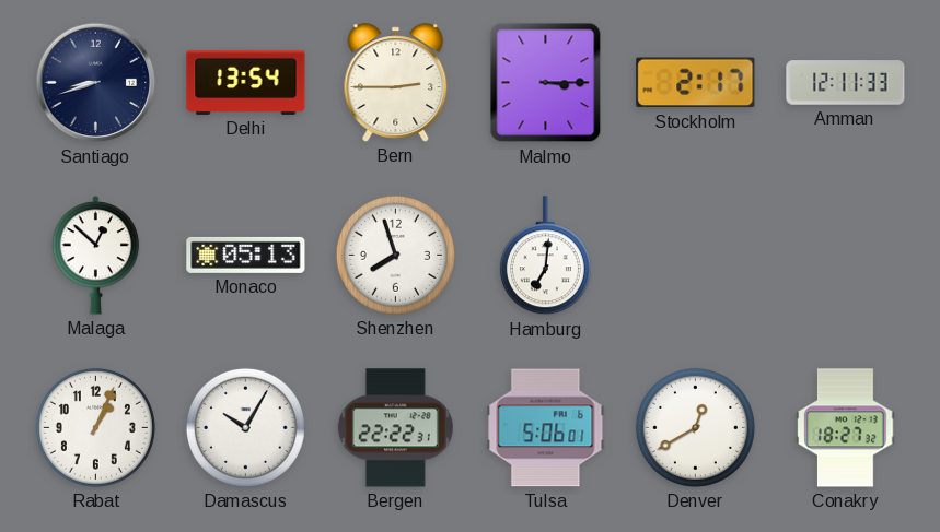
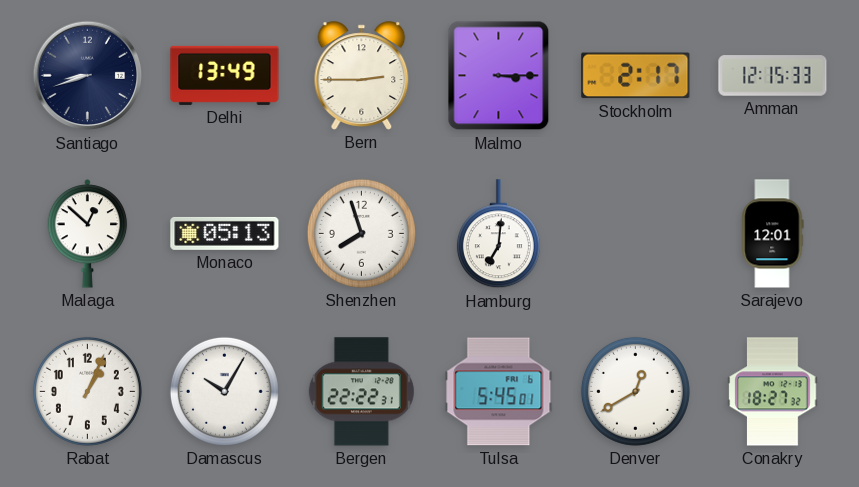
Delhi: 13:54 -> 13:49
Amman: 12:11 -> 12:15
Sarajevo: none -> 12:01
Tulsa: 5:06 -> 5:45
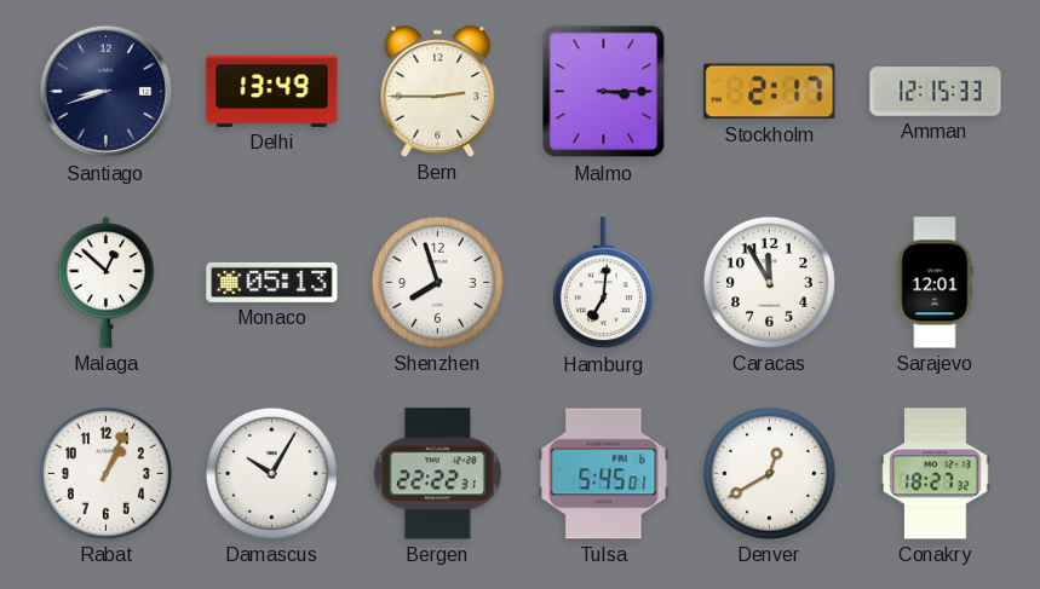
Caracas: none -> 11:55
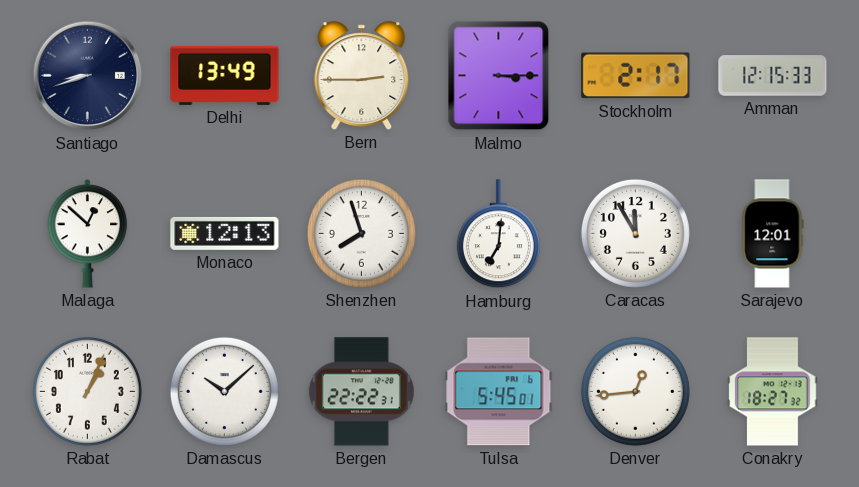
Monaco: 05:13 -> 12:13
Damascus: 10:05 -> 10:08
Denver: 12:40 -> 12:44
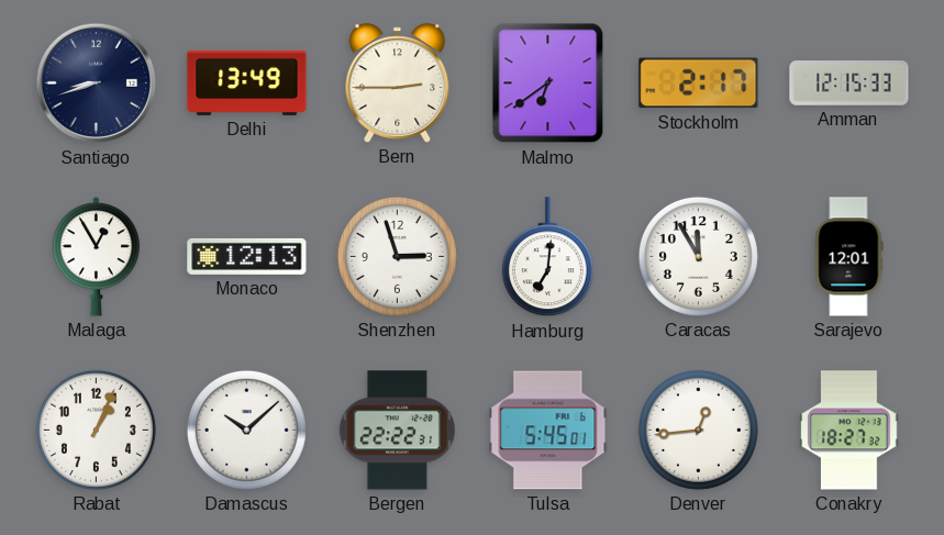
Malmo: 3:15 -> 6:39
Malaga: 12:52 -> 12:55
Shenzhen: 7:57 -> 2:57
